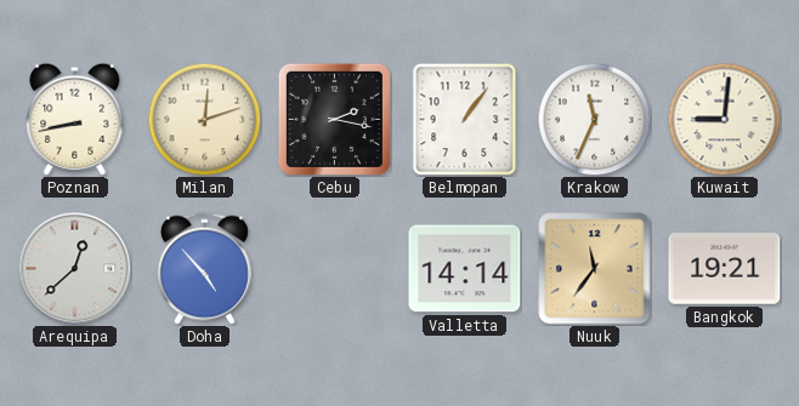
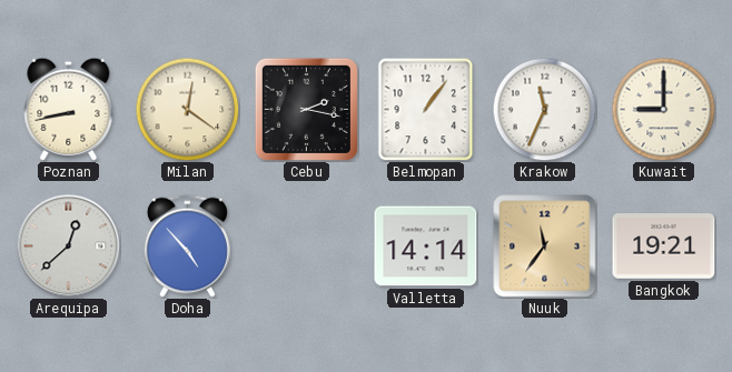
Milan: 12:12 -> 12:21
Kuwait: 9:01 -> 9:00
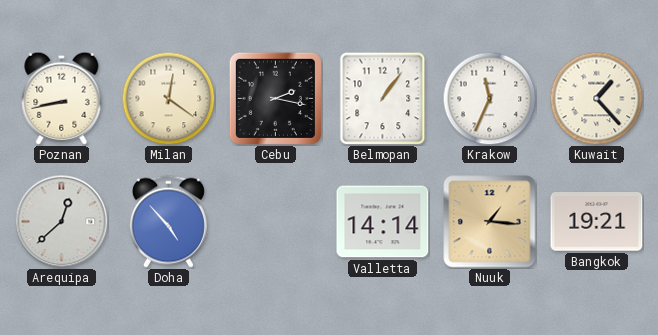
Kuwait: 9:00 -> 1:23
Nuuk: 11:36 -> 1:16
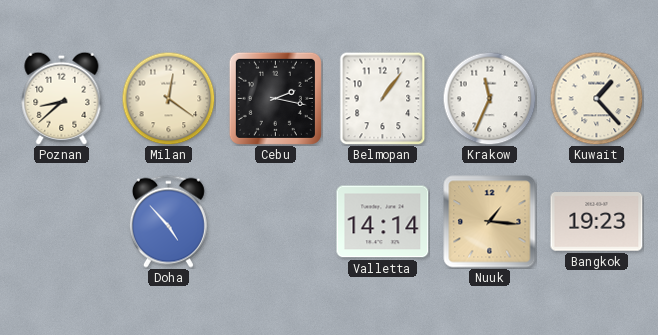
Poznan: 8:43 -> 8:38
Arequipa: 12:38 -> none
Bangkok: 19:21 -> 19:23
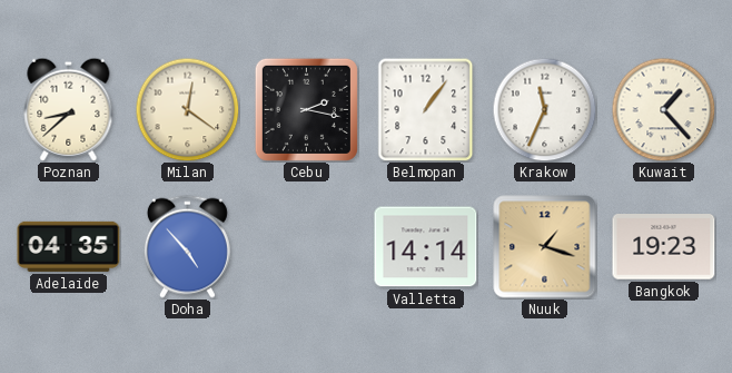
Adelaide: none -> 04:35
Nuuk: 1:16 -> 1:18
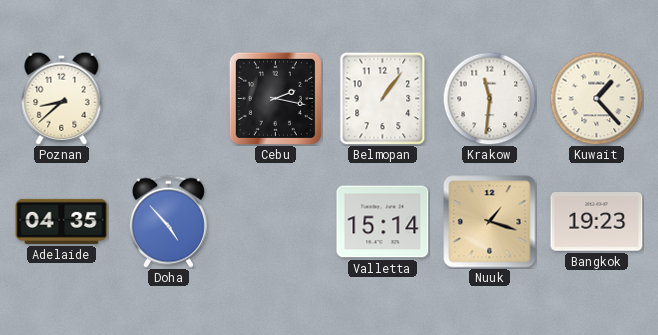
Milan: 12:21 -> none
Krakow: 11:34 -> 11:31
Valletta: 14:14 -> 15:14
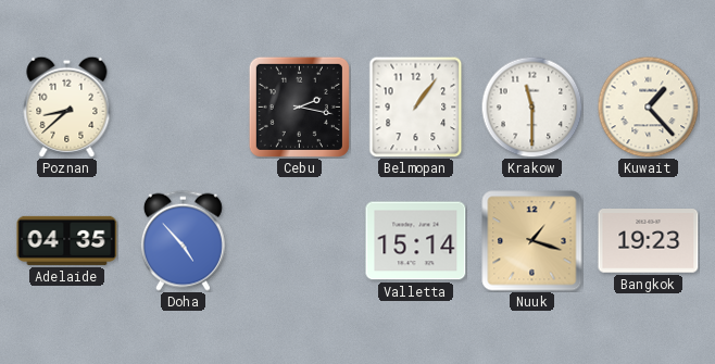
Krakow: 11:31 -> 11:30
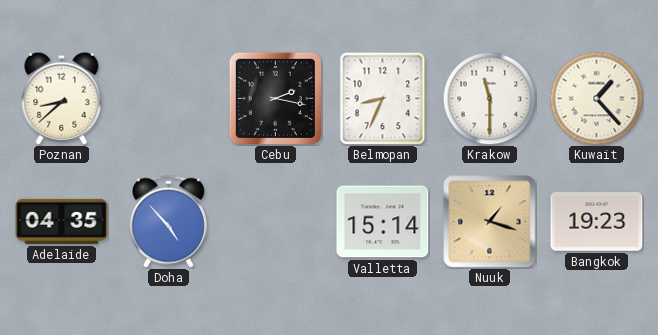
Belmopan: 1:06 -> 8:34
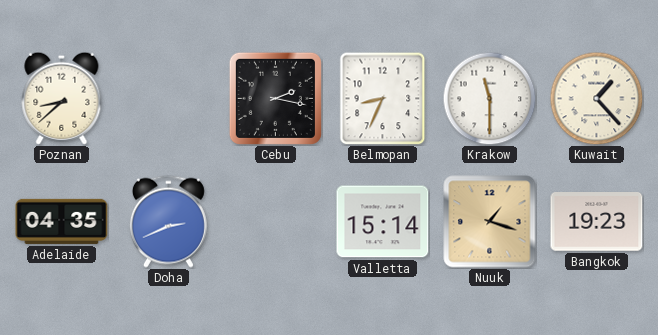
Doha: 4:53 -> 2:41
